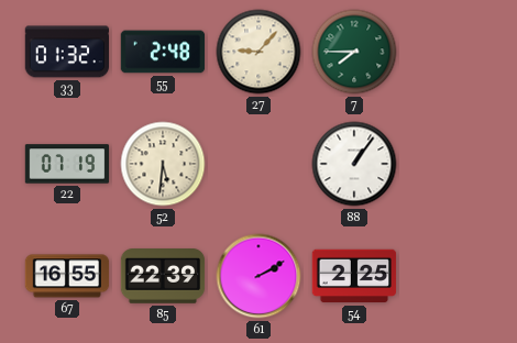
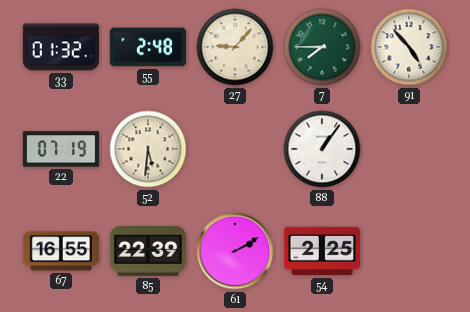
91: none -> 4:53
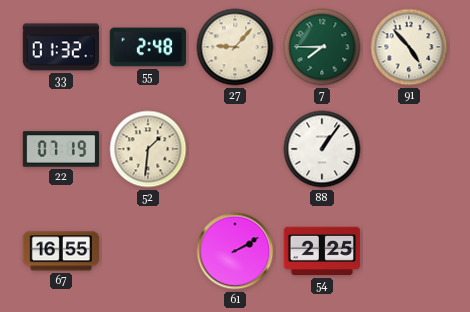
52: 5:31 -> 1:31
85: 22:39 -> none
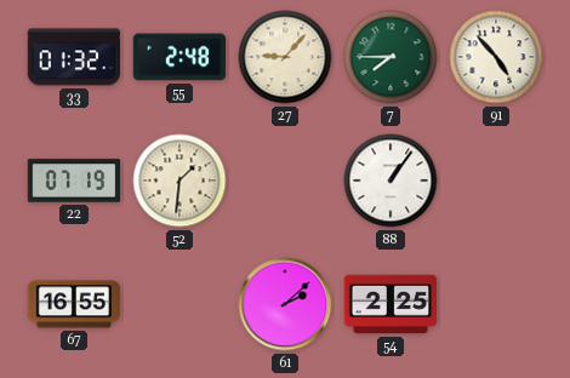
61: 2:10 -> 2:08
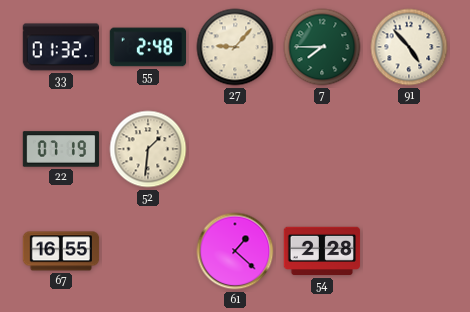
88: 1:06 -> none
61: 2:08 -> 1:22
54: 2:25 -> 2:28
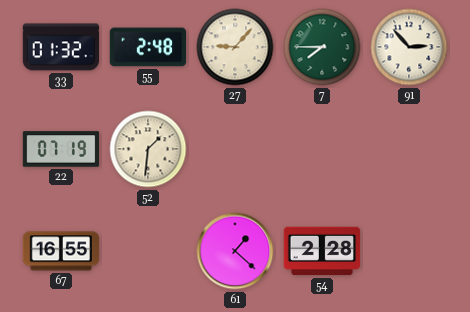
91: 4:53 -> 2:53
